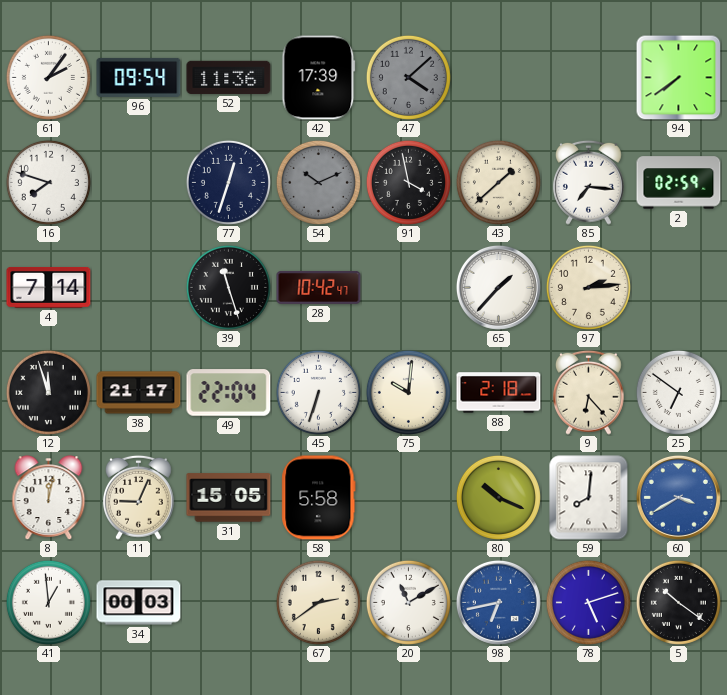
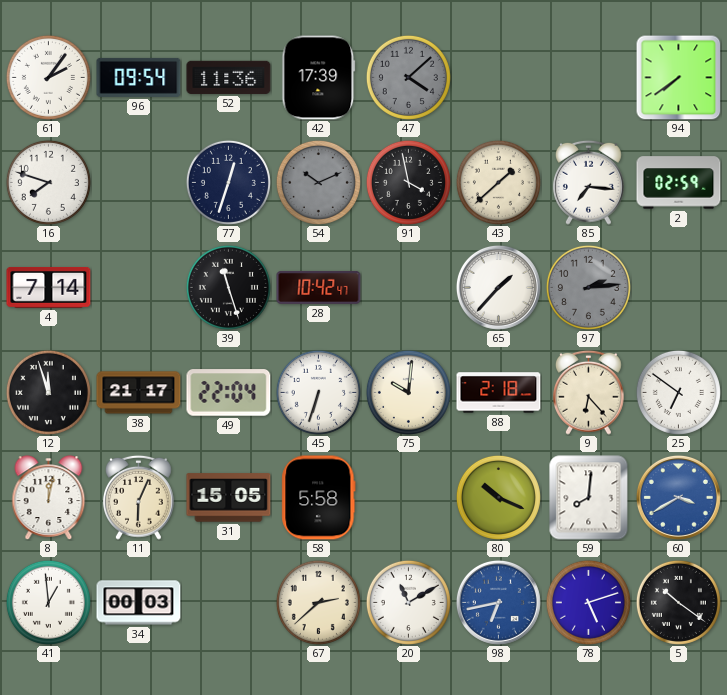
97 dial: cream -> grey
11: 9:04 -> 6:04
67: 2:39 -> 2:38
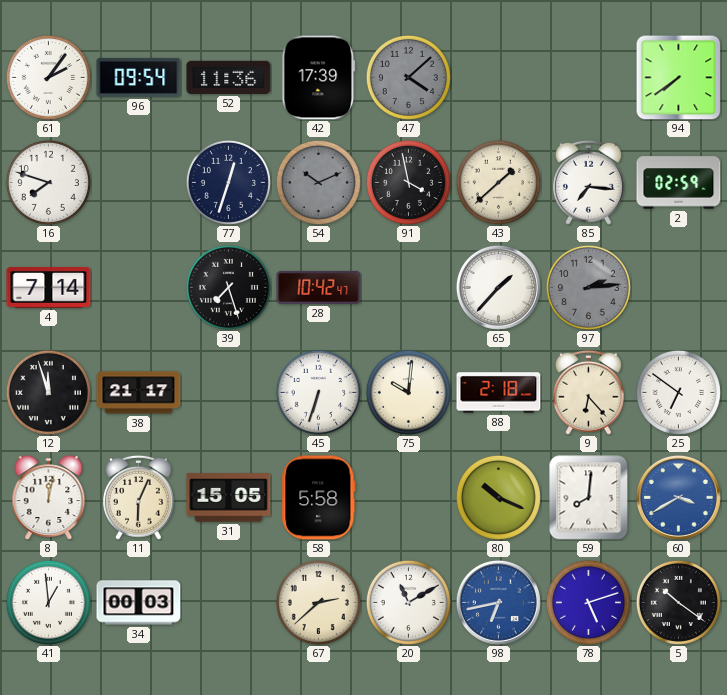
39: 11:27 -> 7:27
49: 22:04 -> none
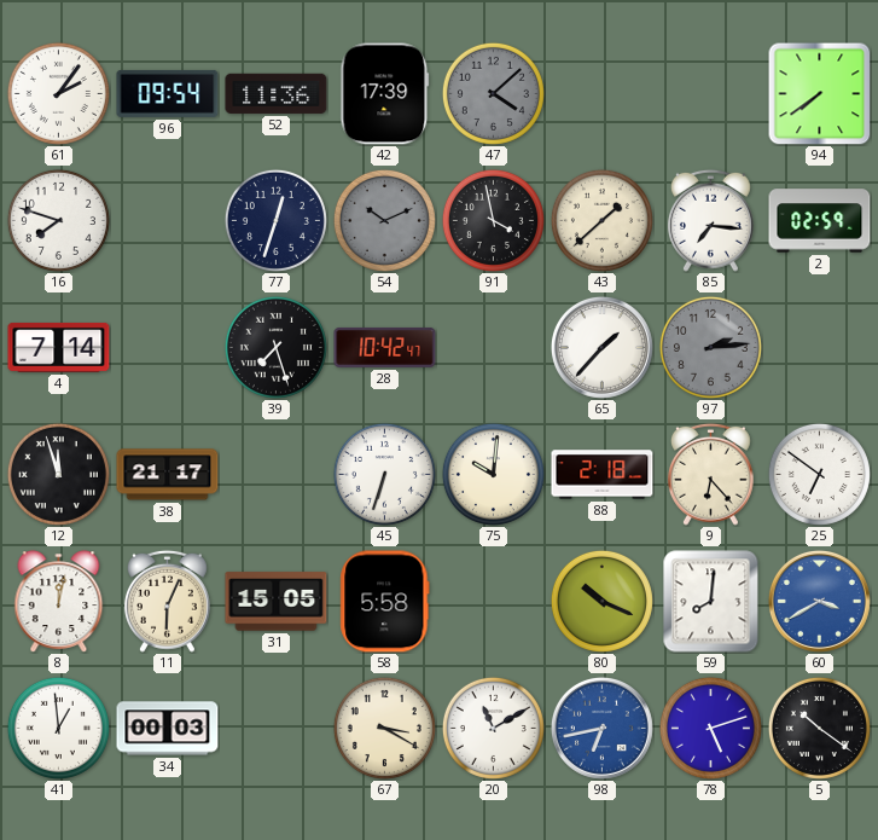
67: 2:38 -> 3:20
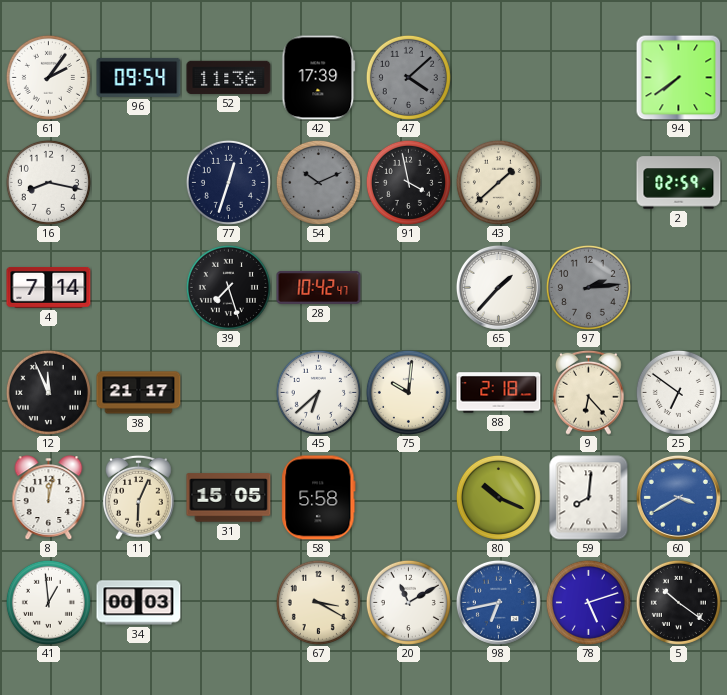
16: 7:48 -> 8:17
85: 7:16 -> none
12: 11:57 -> 11:56
45: 6:33 -> 6:38
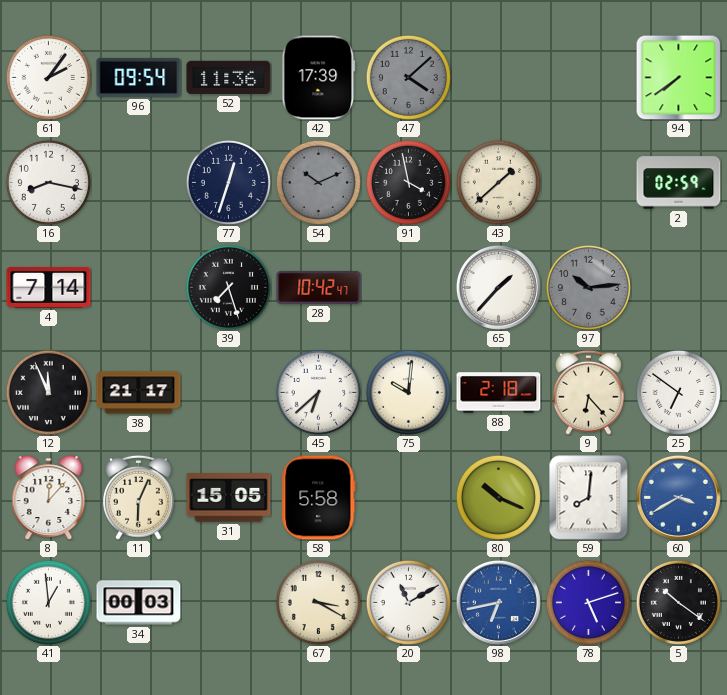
97: 2:14 -> 10:14
8: 12:02 -> 12:07
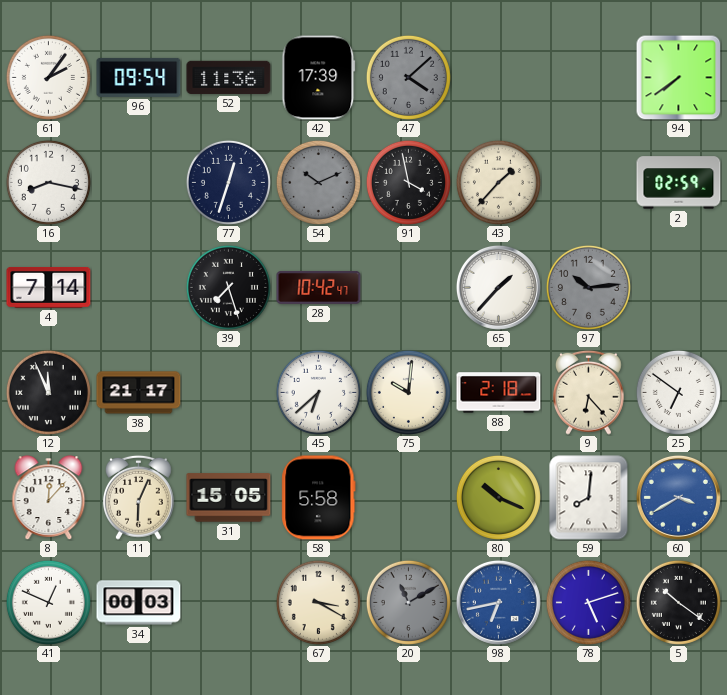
43: 1:38 -> 1:37
41: 12:59 -> 12:49
20 dial: white -> grey
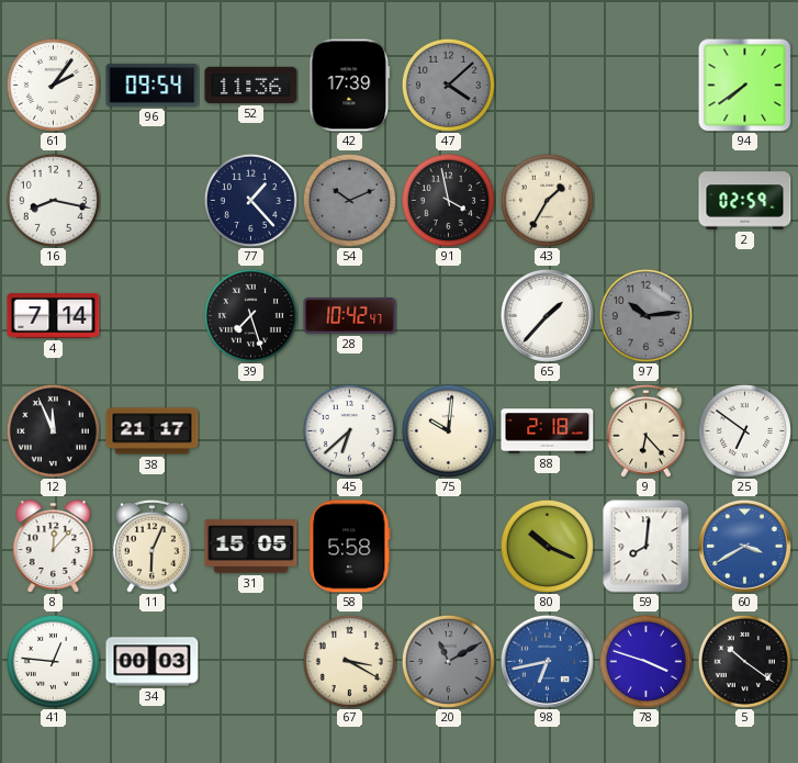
77: 12:33 -> 1:23
43: 1:37 -> 1:35
41: 12:49 -> 12:46
78: 5:12 -> 3:48
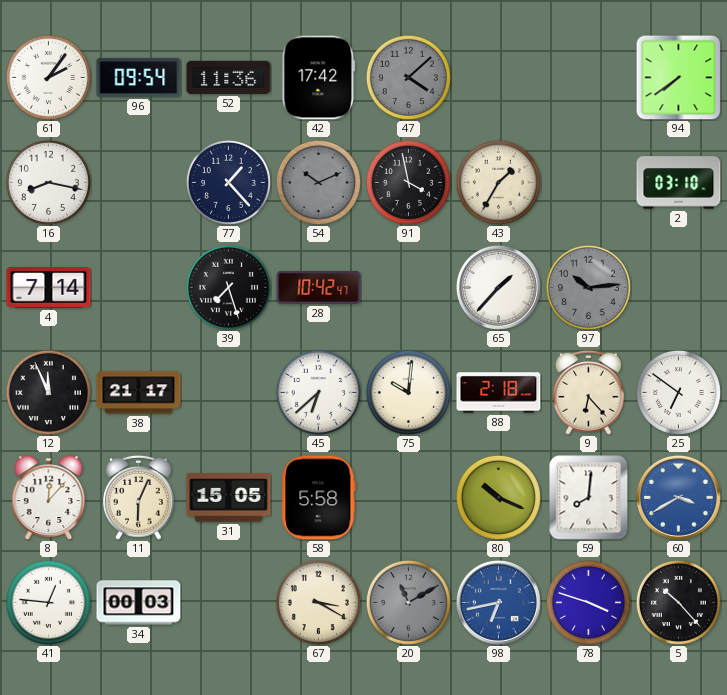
42: 17:39 -> 17:42
2: 02:59 -> 03:10
5: 10:21 -> 10:23
